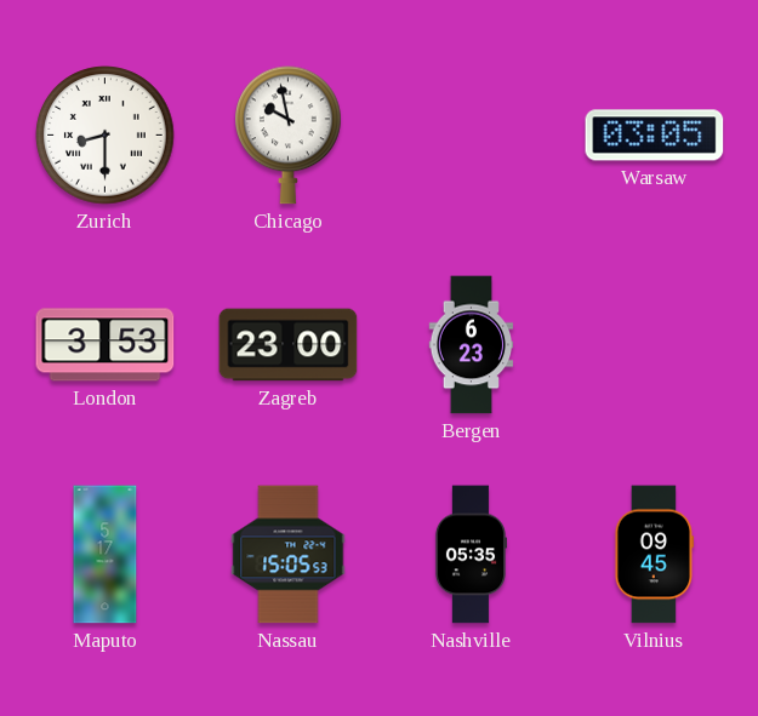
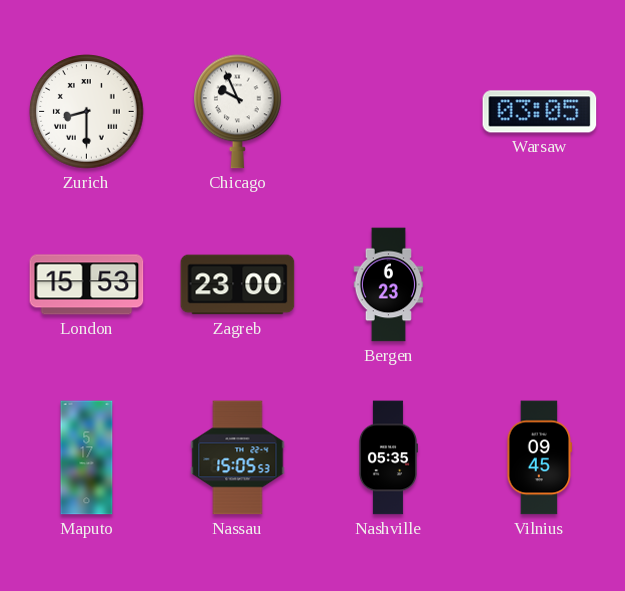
Chicago: 9:58 -> 9:56
London: 3:53 -> 15:53
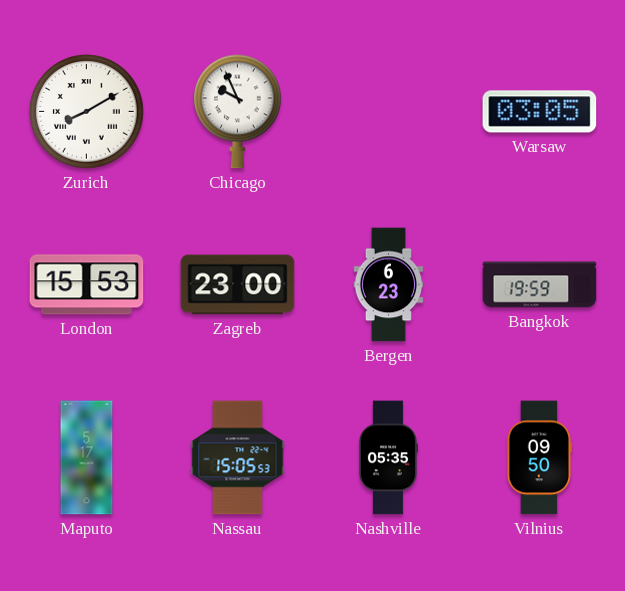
Zurich: 8:30 -> 8:10
Bangkok: none -> 19:59
Vilnius: 09:45 -> 09:50
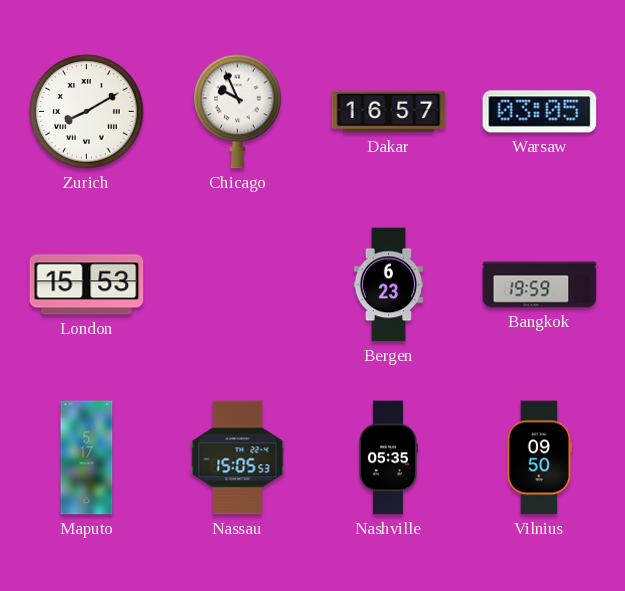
Dakar: none -> 16:57
Zagreb: 23:00 -> none
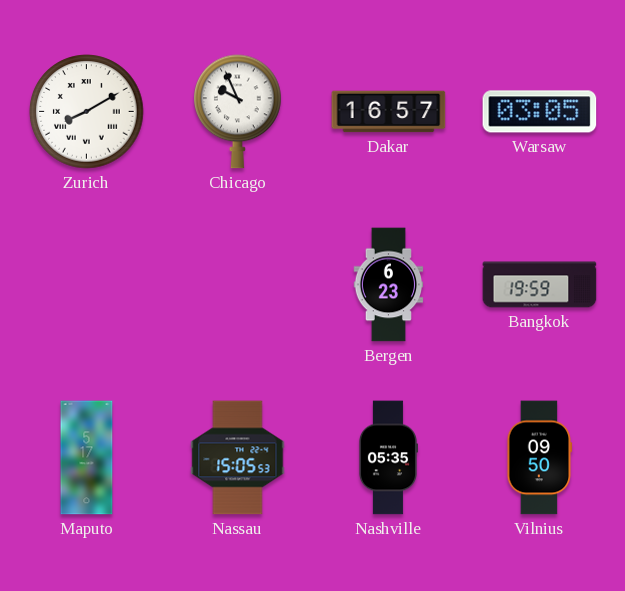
London: 15:53 -> none
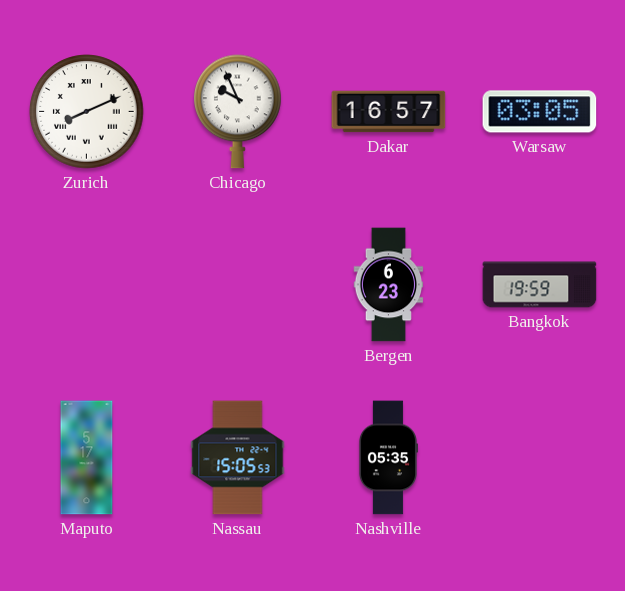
Zurich: 8:10 -> 8:11
Vilnius: 09:50 -> none
